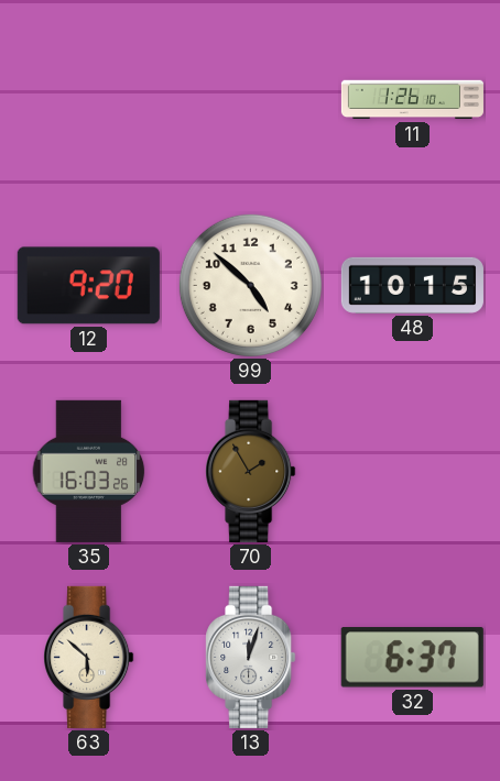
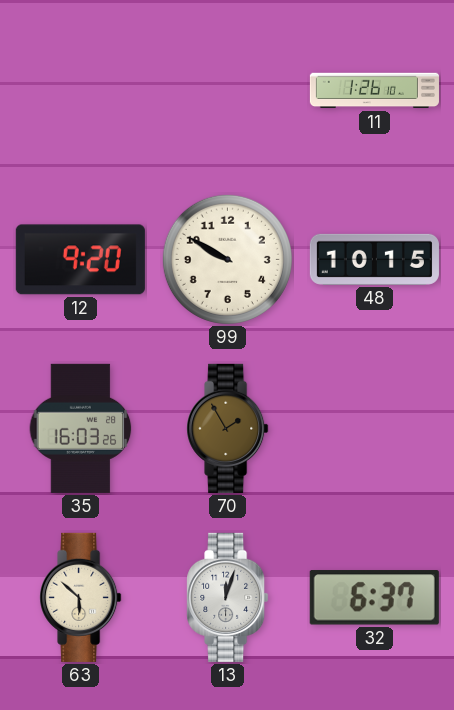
99: 4:52 -> 9:50
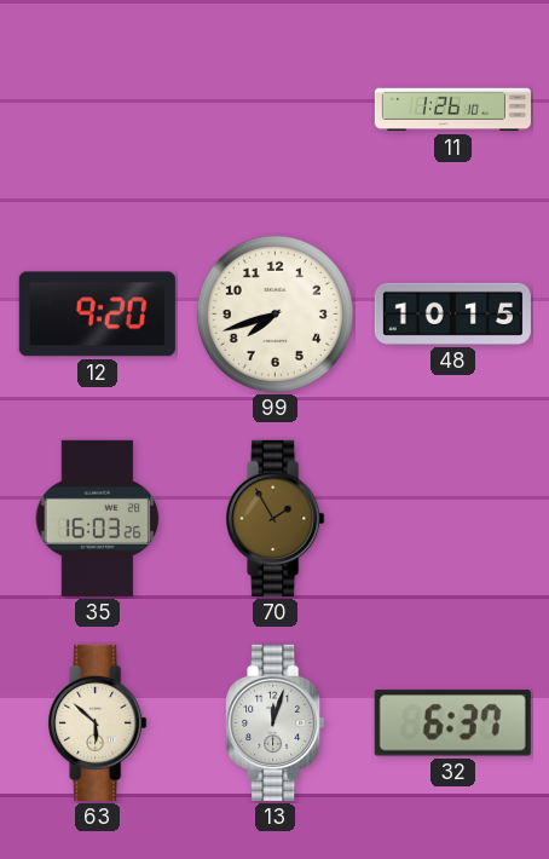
99: 9:50 -> 7:42
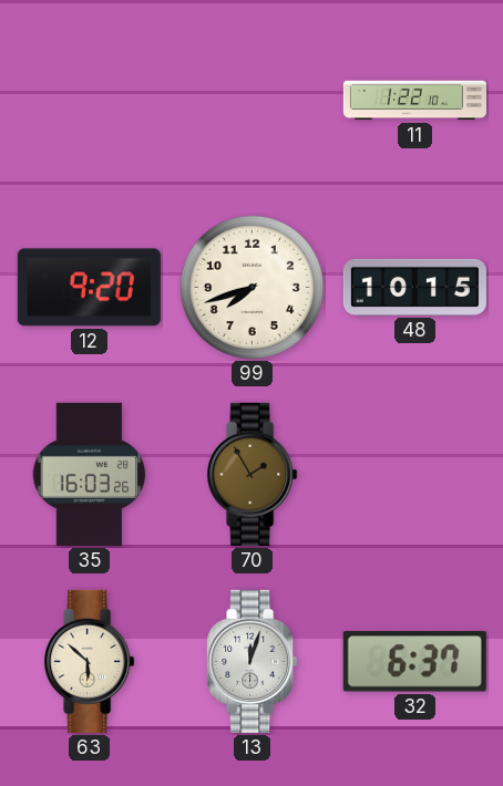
11: 1:26 -> 1:22
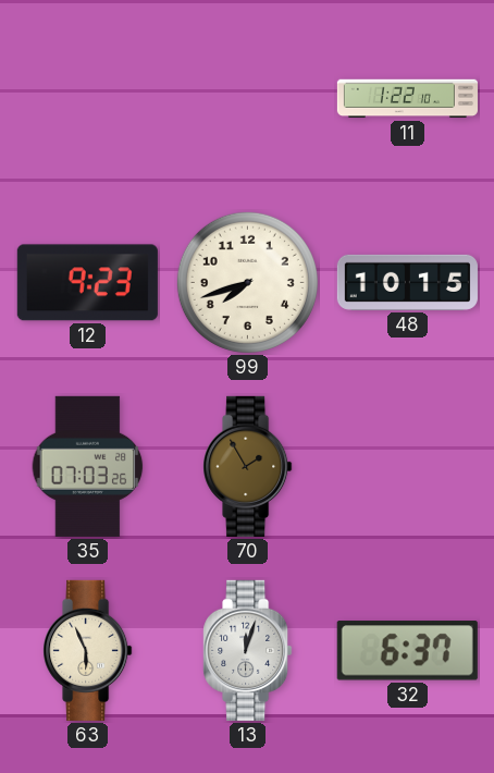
12: 9:20 -> 9:23
35: 16:03 -> 07:03
63: 5:52 -> 5:56
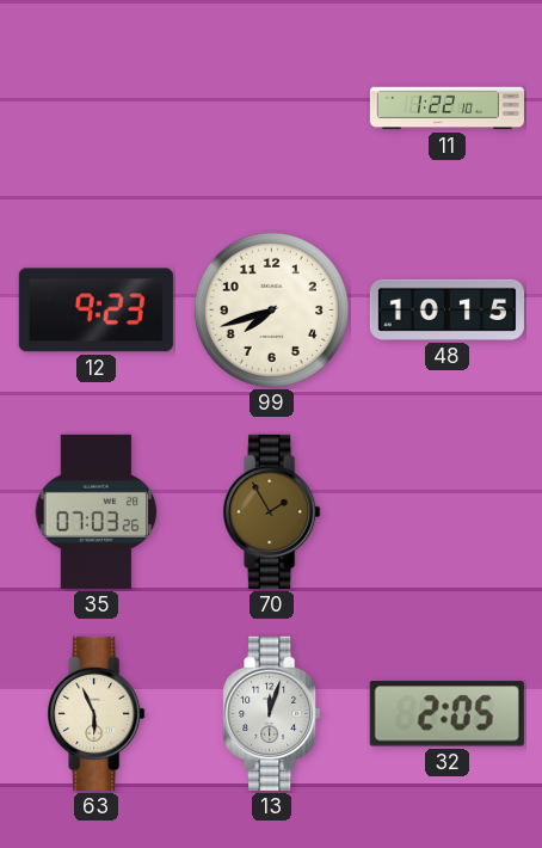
32: 6:37 -> 2:05
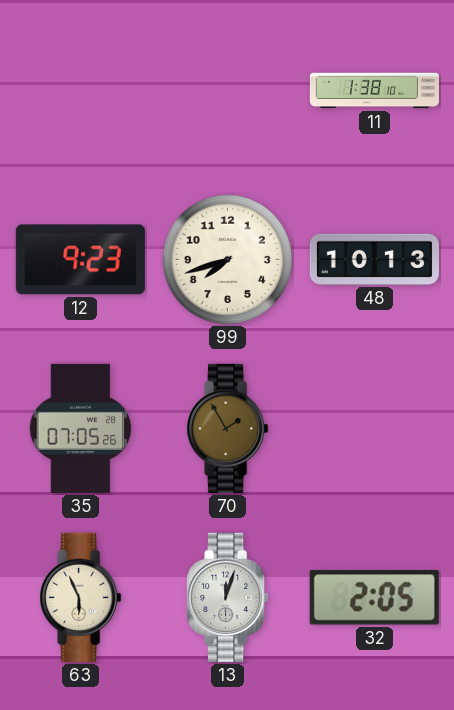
11: 1:22 -> 1:38
48: 10:15 -> 10:13
35: 07:03 -> 07:05
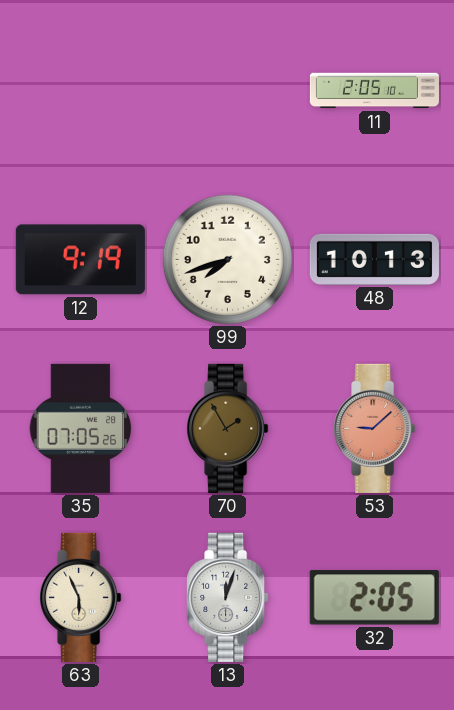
11: 1:38 -> 2:05
12: 9:23 -> 9:19
53: none -> 9:08
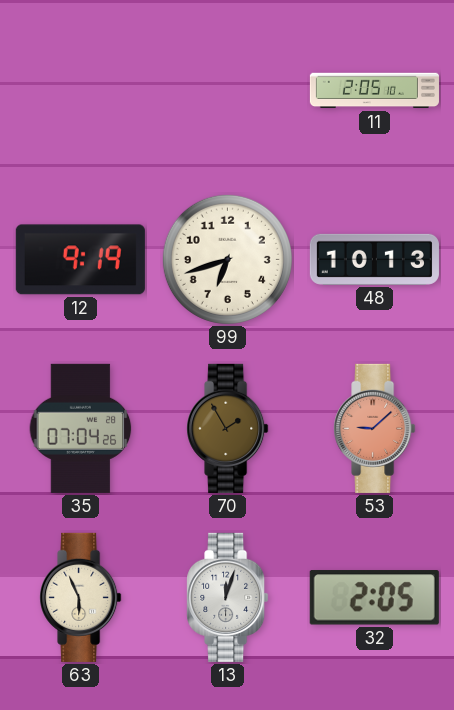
99: 7:42 -> 6:42
35: 07:05 -> 07:04
